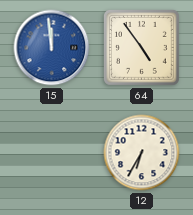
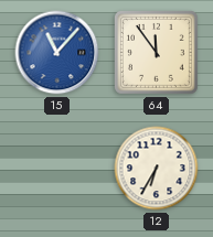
15: 11:59 -> 11:07
64: 4:54 -> 11:54
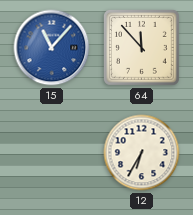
64: 11:54 -> 11:53
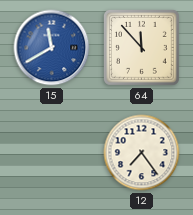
15: 11:07 -> 11:40
12: 6:35 -> 7:24
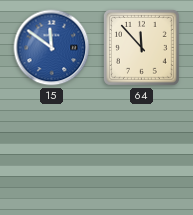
15: 11:40 -> 11:51
12: 7:24 -> none
